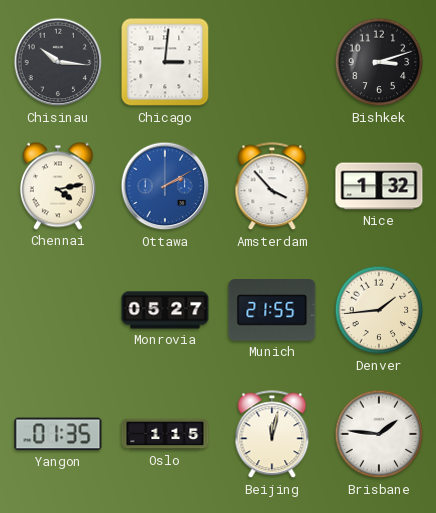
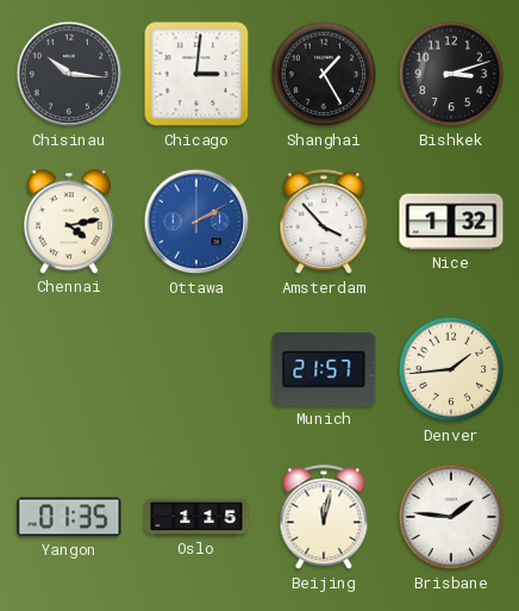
Shanghai: none -> 1:25
Monrovia: 05:27 -> none
Munich: 21:55 -> 21:57
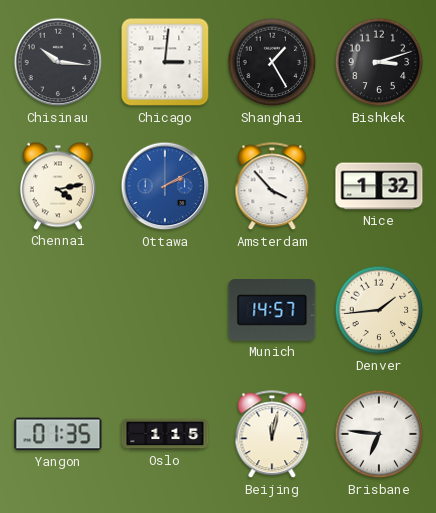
Munich: 21:57 -> 14:57
Brisbane: 1:46 -> 6:46
